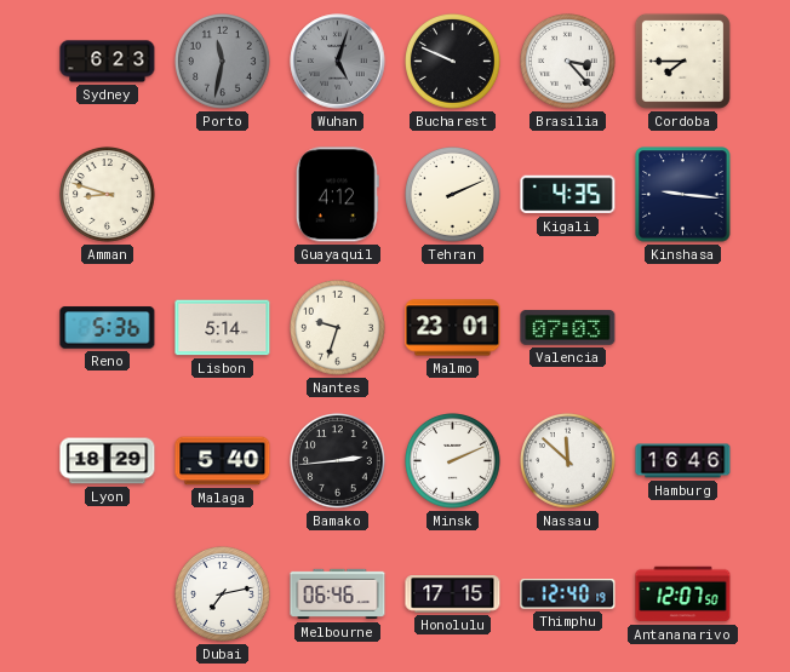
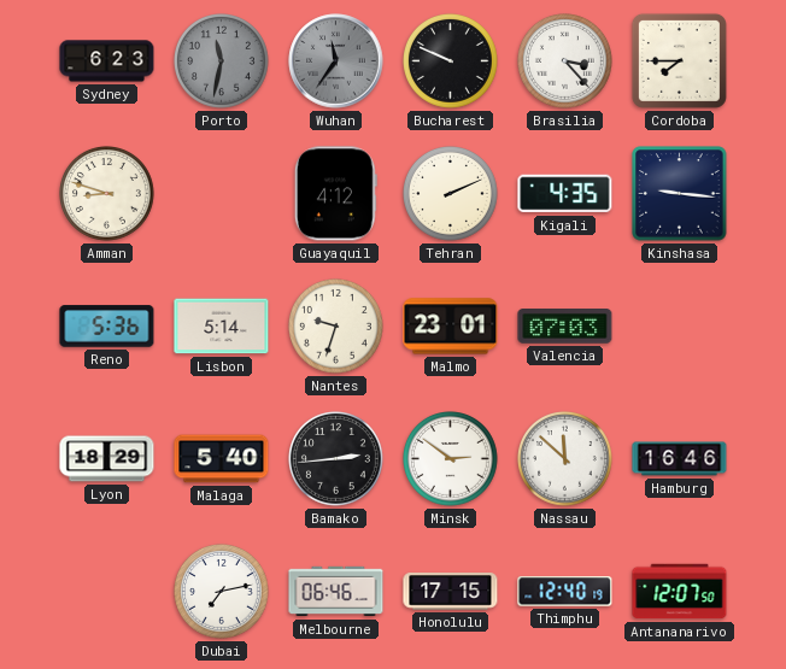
Wuhan: 5:03 -> 11:36
Minsk: 2:11 -> 2:51
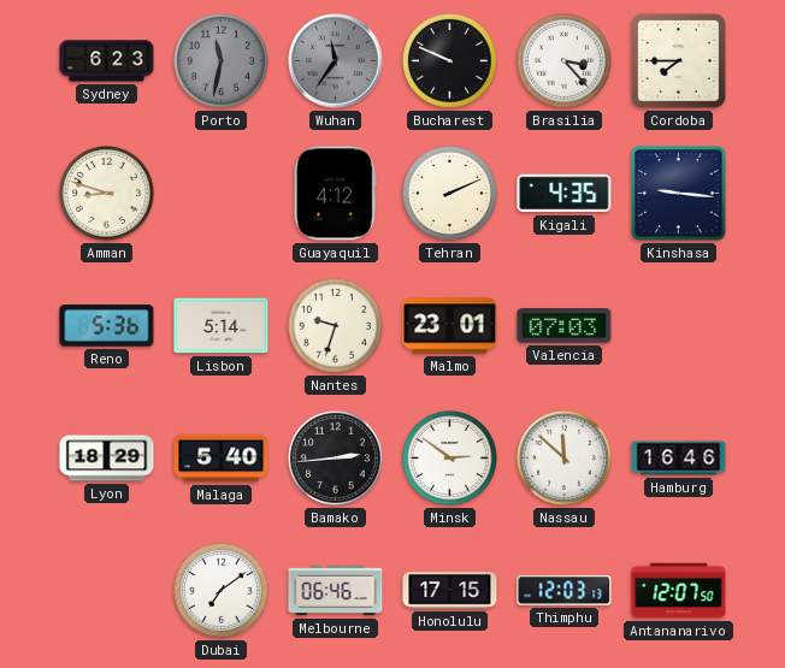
Dubai: 7:13 -> 7:09
Thimphu: 12:40 -> 12:03
